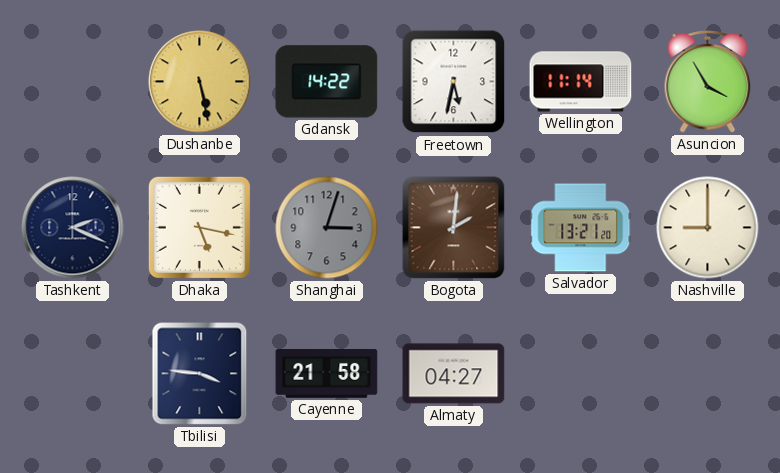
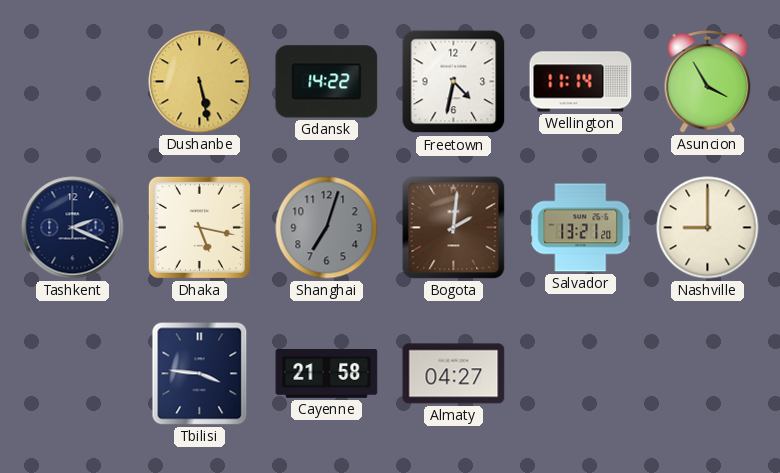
Freetown: 5:32 -> 4:32
Shanghai: 3:03 -> 7:03
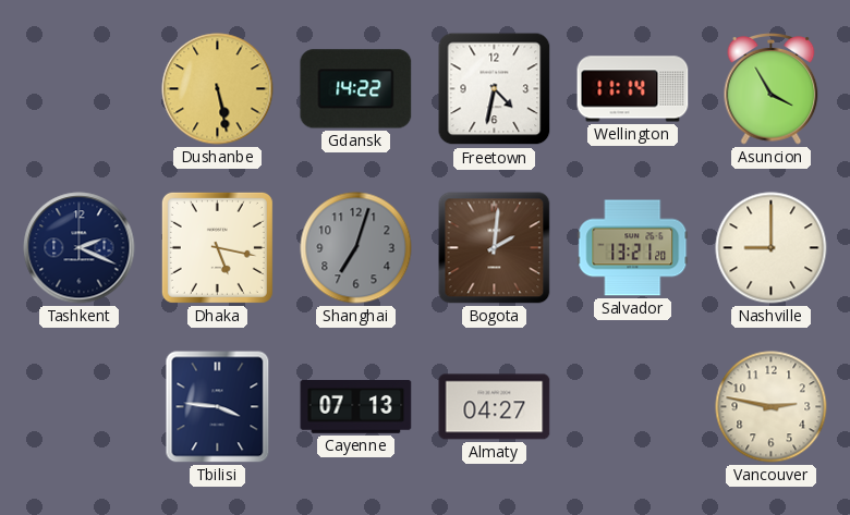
Cayenne: 21:58 -> 07:13
Vancouver: none -> 2:47
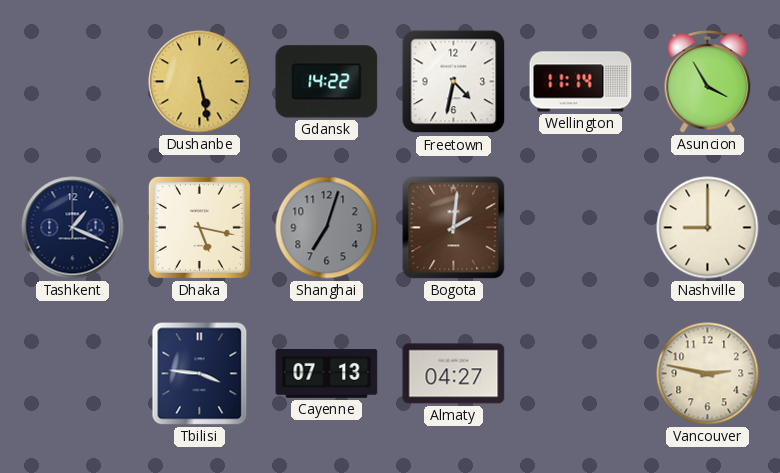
Tashkent: 2:19 -> 1:19
Salvador: 13:21 -> none
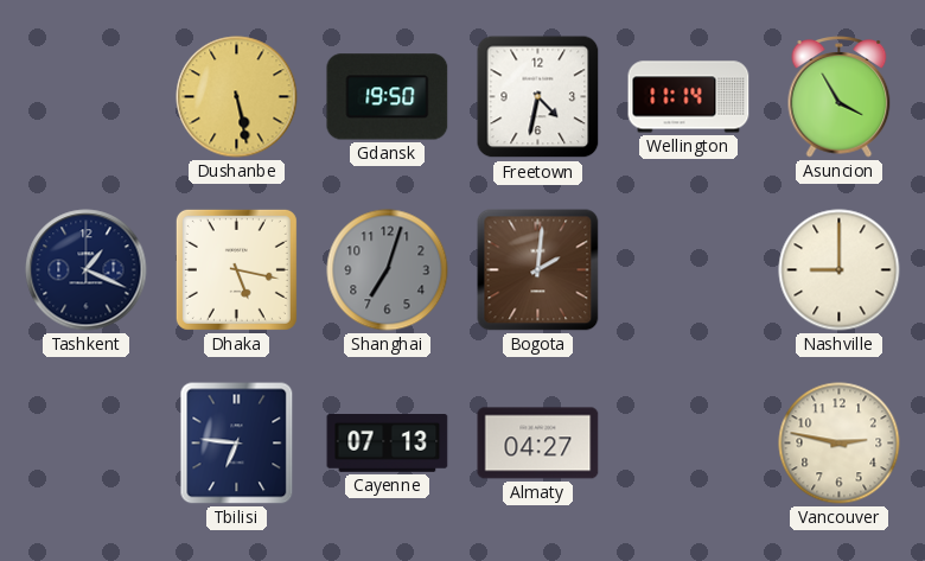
Gdansk: 14:22 -> 19:50
Tbilisi: 3:46 -> 6:46
